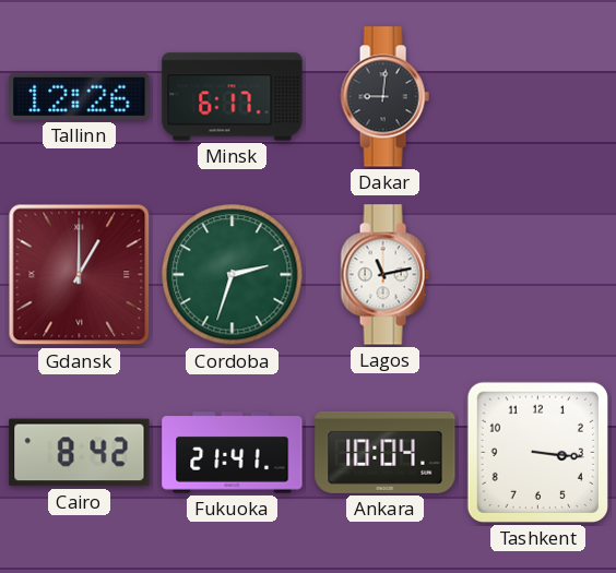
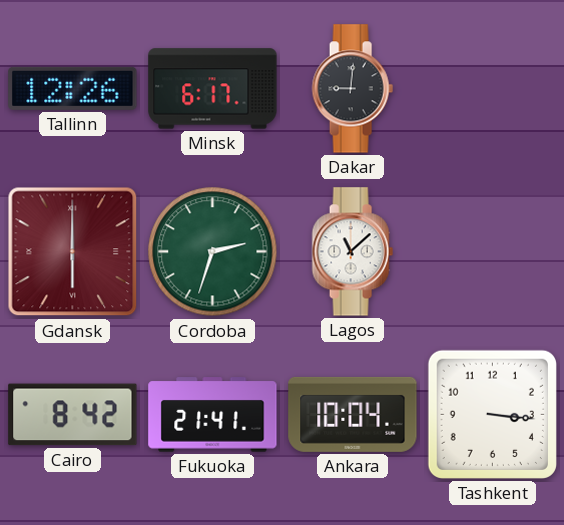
Gdansk: 1:00 -> 6:00
Lagos: 11:13 -> 11:08
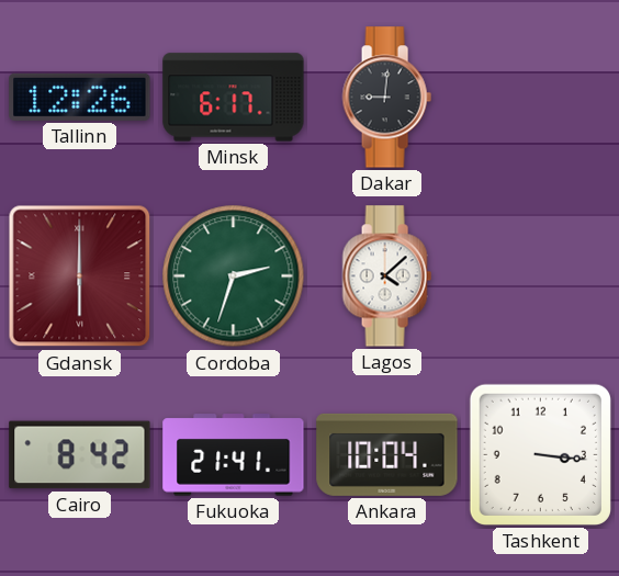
Lagos: 11:08 -> 4:08
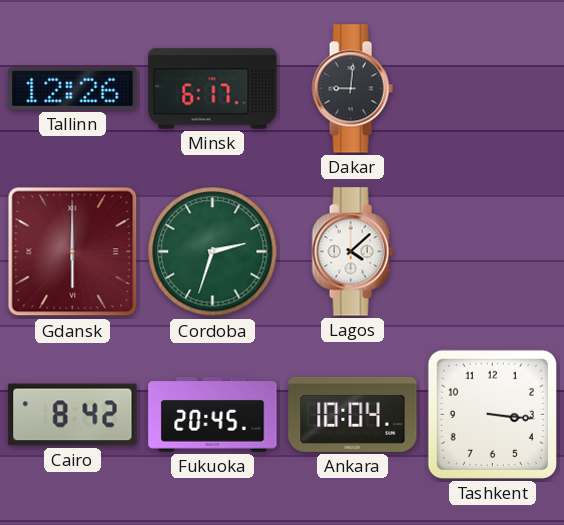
Fukuoka: 21:41 -> 20:45
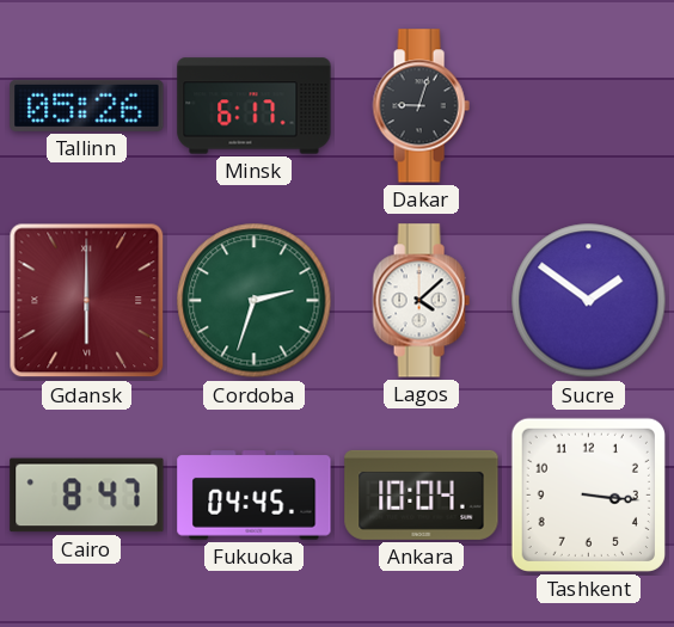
Tallinn: 12:26 -> 05:26
Dakar: 9:01 -> 9:03
Sucre: none -> 1:51
Cairo: 8:42 -> 8:47
Fukuoka: 20:45 -> 04:45
